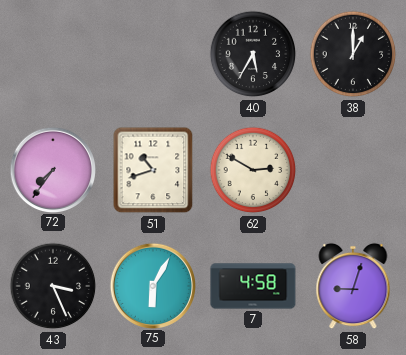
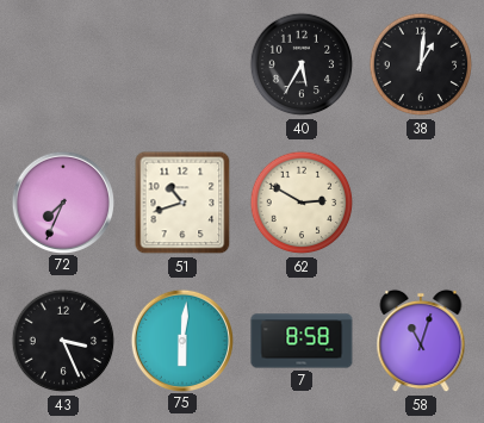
38: 1:00 -> 1:01
72: 7:36 -> 7:34
75: 6:05 -> 6:01
7: 4:58 -> 8:58
58: 9:03 -> 11:03
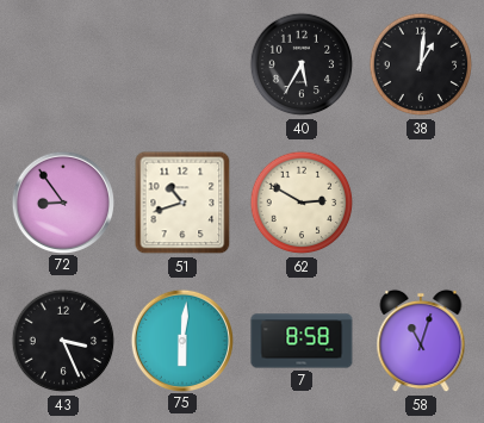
72: 7:34 -> 8:54
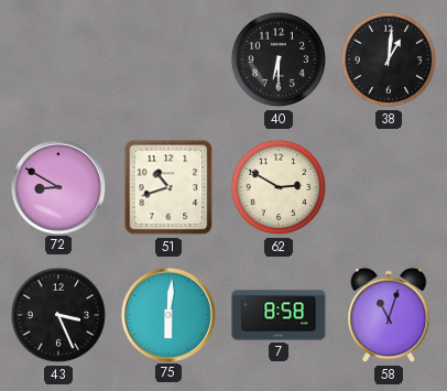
40: 5:35 -> 6:30
72: 8:54 -> 8:50
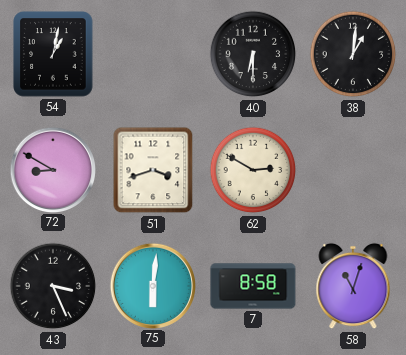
54: none -> 1:02
51: 10:42 -> 3:42
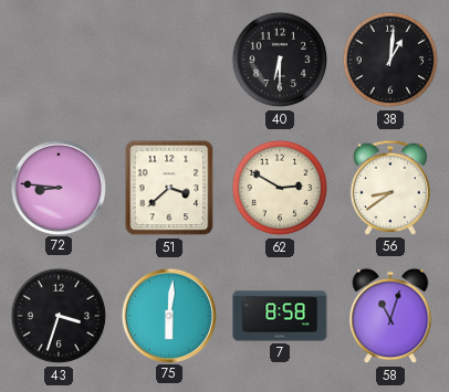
54: 1:02 -> none
72: 8:50 -> 8:46
51: 3:42 -> 3:38
56: none -> 8:39
43: 3:26 -> 3:33
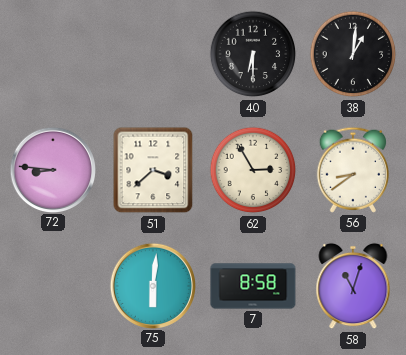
62: 2:50 -> 2:55
43: 3:33 -> none
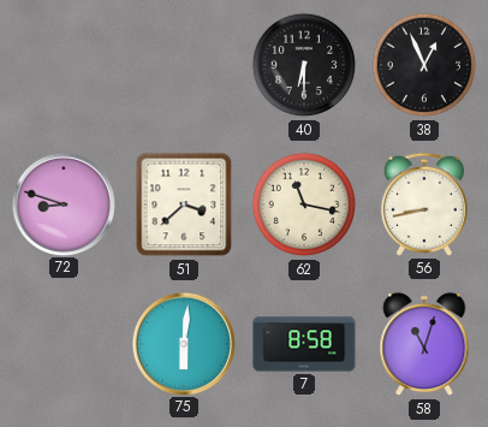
38: 1:01 -> 12:56
72: 8:46 -> 8:48
62: 2:55 -> 11:17
56: 8:39 -> 8:43
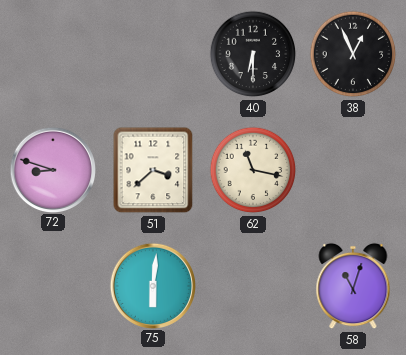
56: 8:43 -> none
7: 8:58 -> none
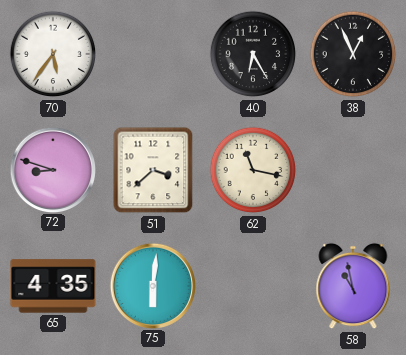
70: none -> 5:36
40: 6:30 -> 6:25
65: none -> 4:35
58: 11:03 -> 10:58
